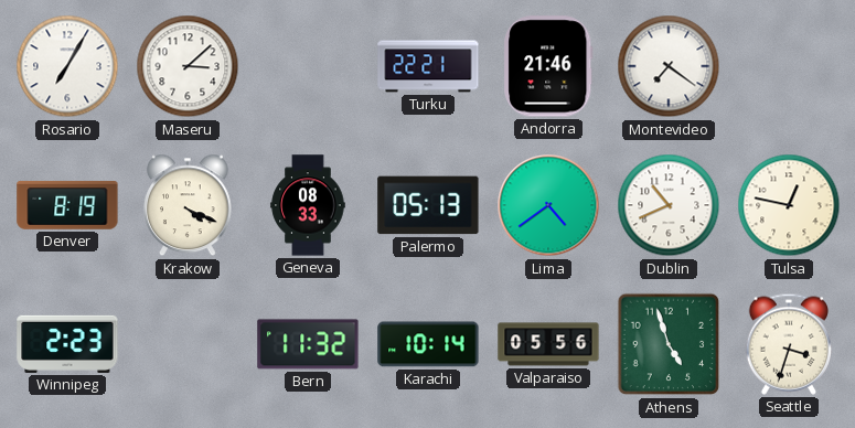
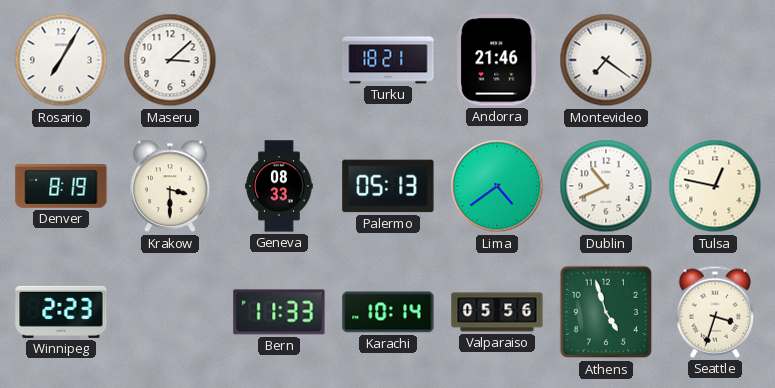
Turku: 22:21 -> 18:21
Krakow: 4:19 -> 3:30
Bern: 11:32 -> 11:33
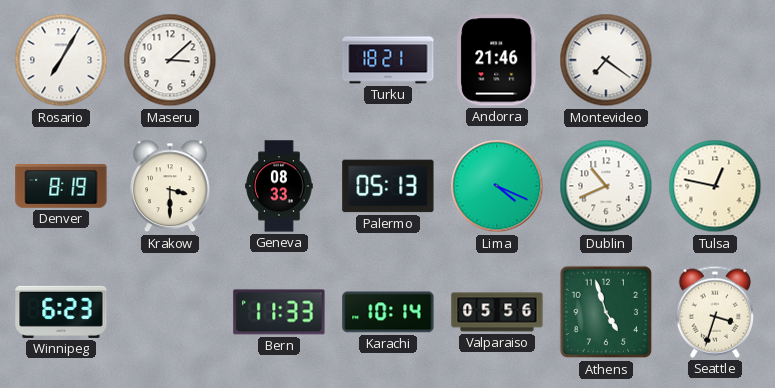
Lima: 4:39 -> 4:19
Winnipeg: 2:23 -> 6:23
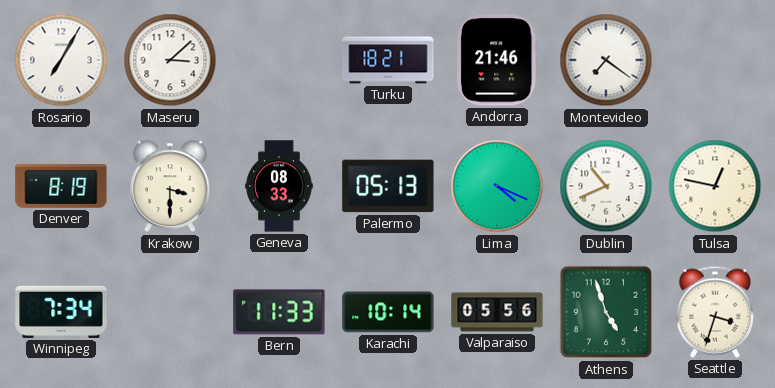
Winnipeg: 6:23 -> 7:34
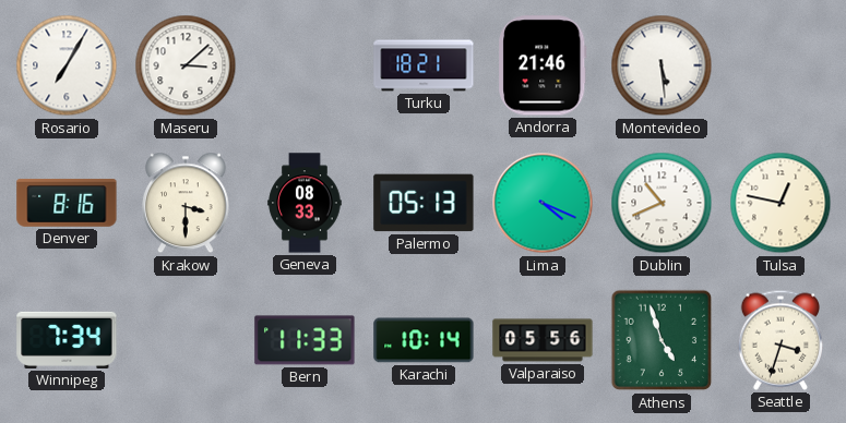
Montevideo: 7:21 -> 5:29
Denver: 8:19 -> 8:16
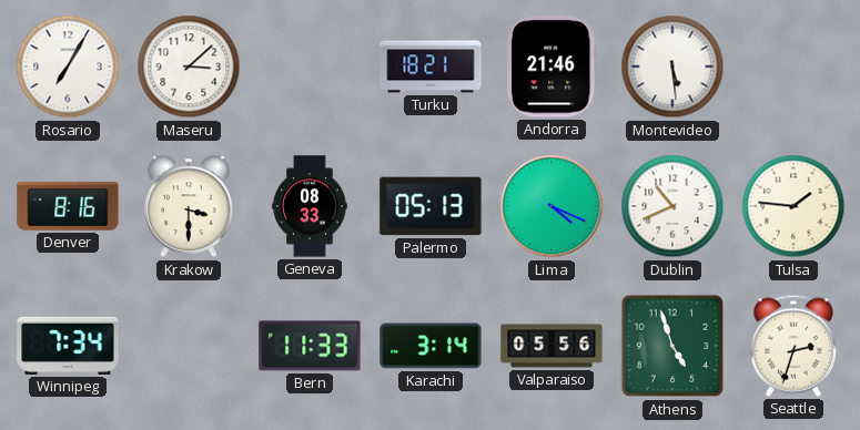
Tulsa: 12:47 -> 1:46
Karachi: 10:14 -> 3:14
Seattle: 3:33 -> 2:33
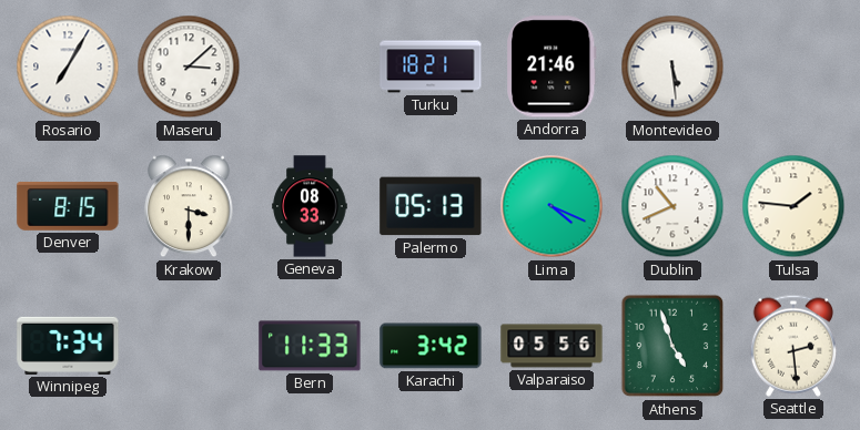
Denver: 8:16 -> 8:15
Karachi: 3:14 -> 3:42
Seattle: 2:33 -> 2:29
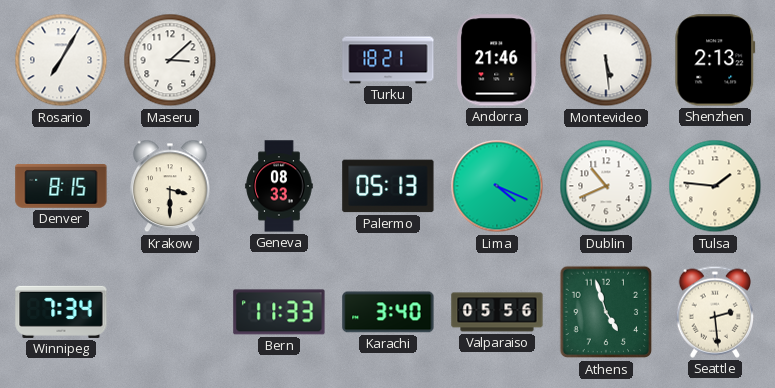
Shenzhen: none -> 2:13
Karachi: 3:42 -> 3:40
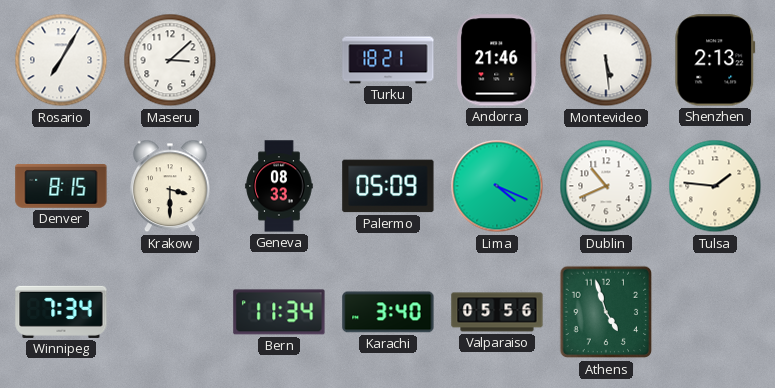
Palermo: 05:13 -> 05:09
Bern: 11:33 -> 11:34
Seattle: 2:29 -> none
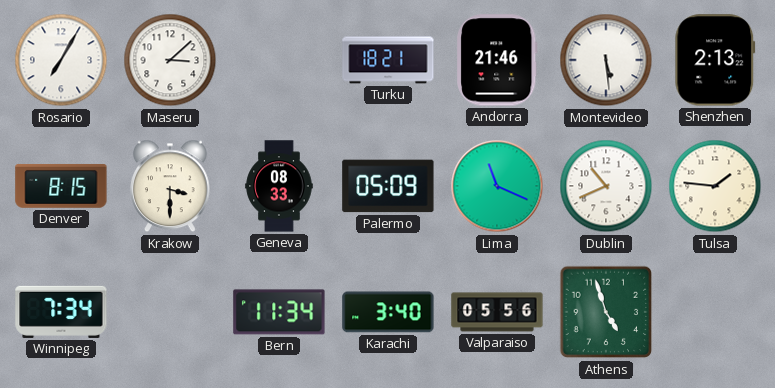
Lima: 4:19 -> 11:19
